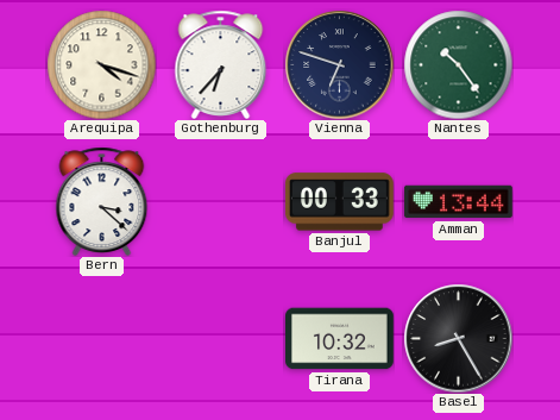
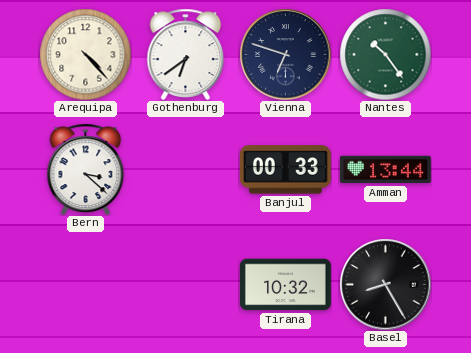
Arequipa: 4:18 -> 4:23
Gothenburg: 6:37 -> 6:39
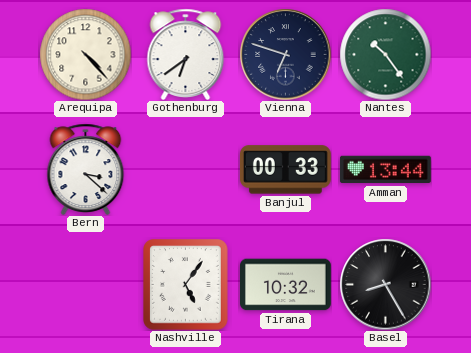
Nashville: none -> 5:06
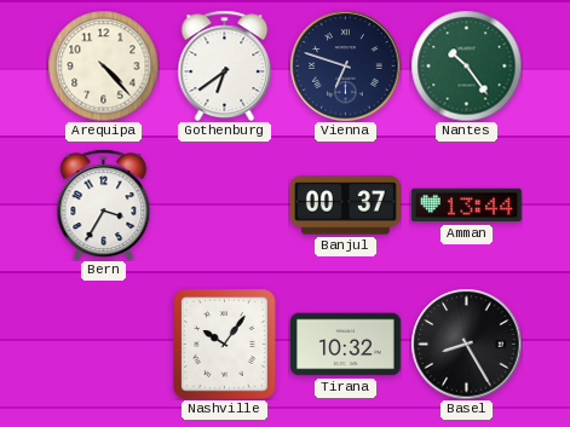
Bern: 3:22 -> 3:35
Banjul: 00:33 -> 00:37
Nashville: 5:06 -> 10:06
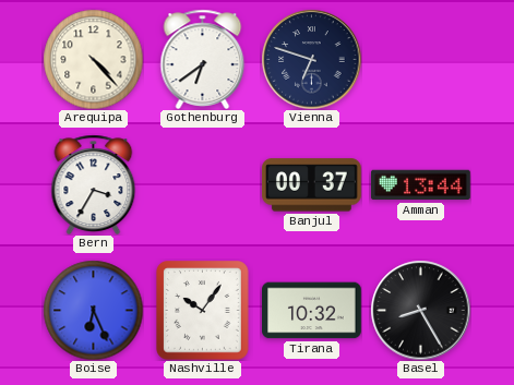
Nantes: 10:24 -> none
Boise: none -> 6:26
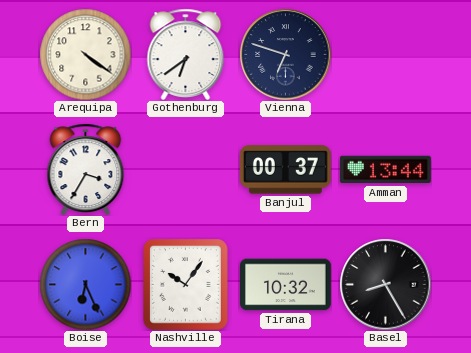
Arequipa: 4:23 -> 4:21
